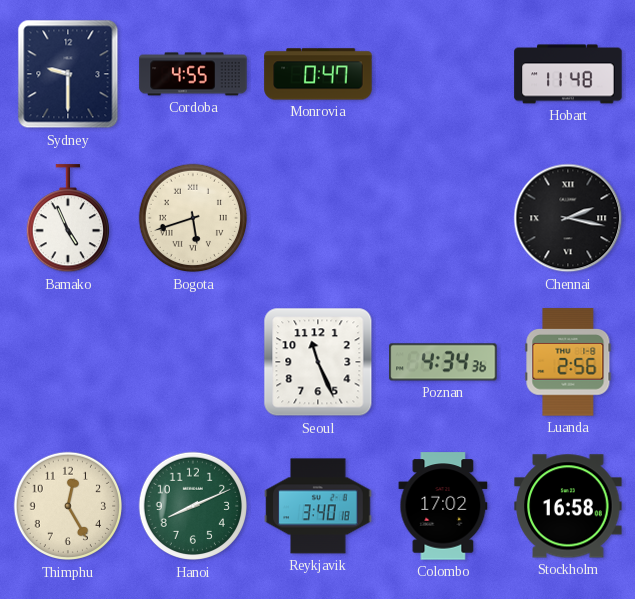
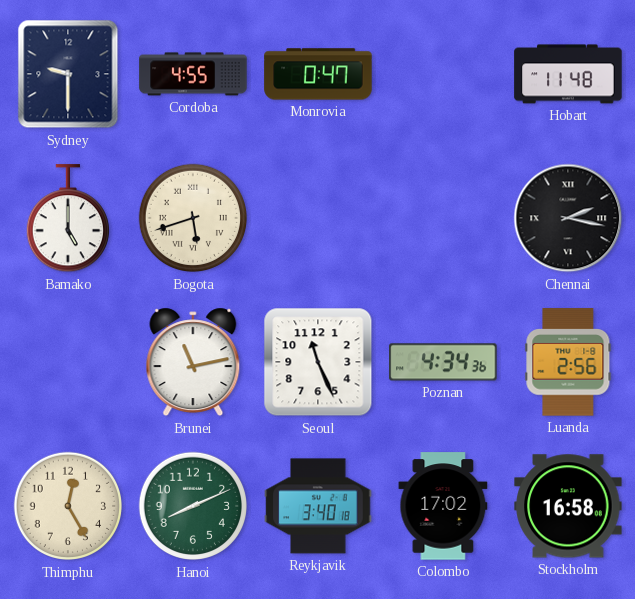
Bamako: 4:56 -> 5:00
Brunei: none -> 11:13
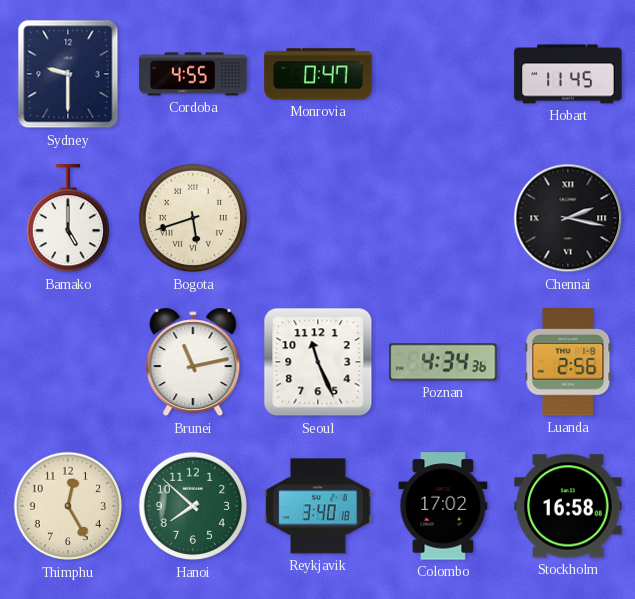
Hobart: 11:48 -> 11:45
Hanoi: 8:11 -> 7:52
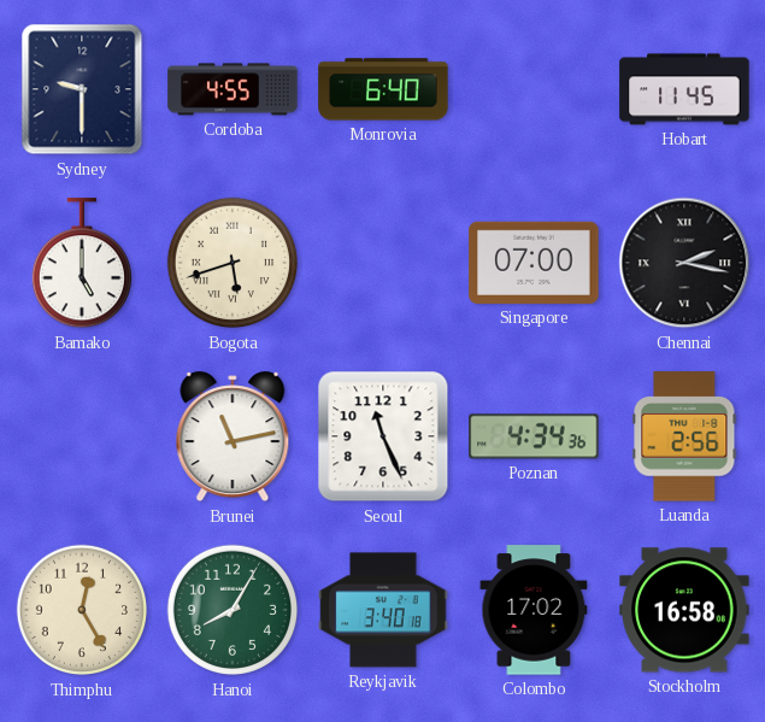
Monrovia: 0:47 -> 6:40
Singapore: none -> 07:00
Hanoi: 7:52 -> 8:05
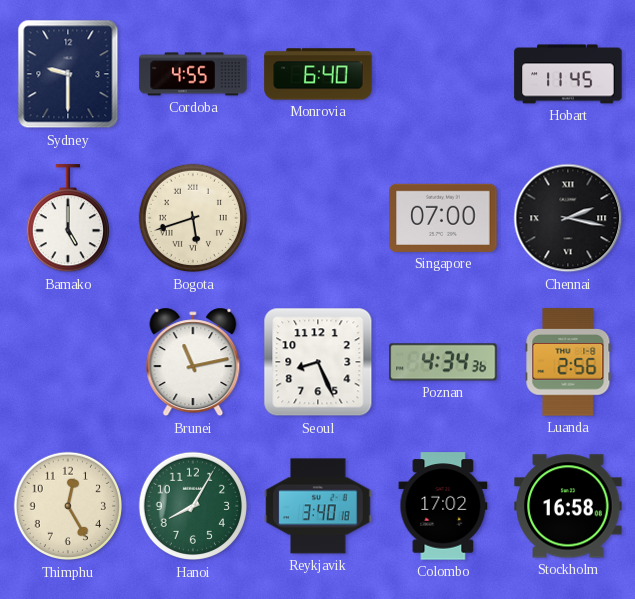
Seoul: 11:26 -> 8:26
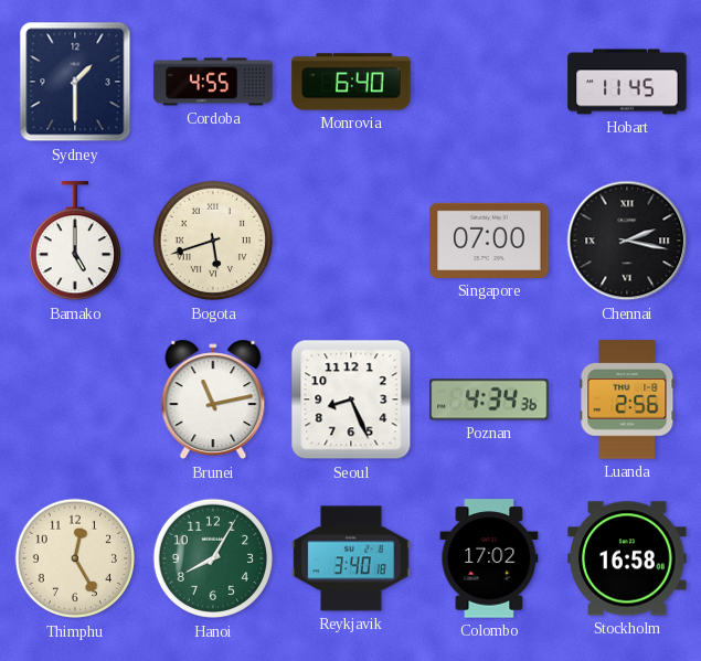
Sydney: 9:30 -> 1:30
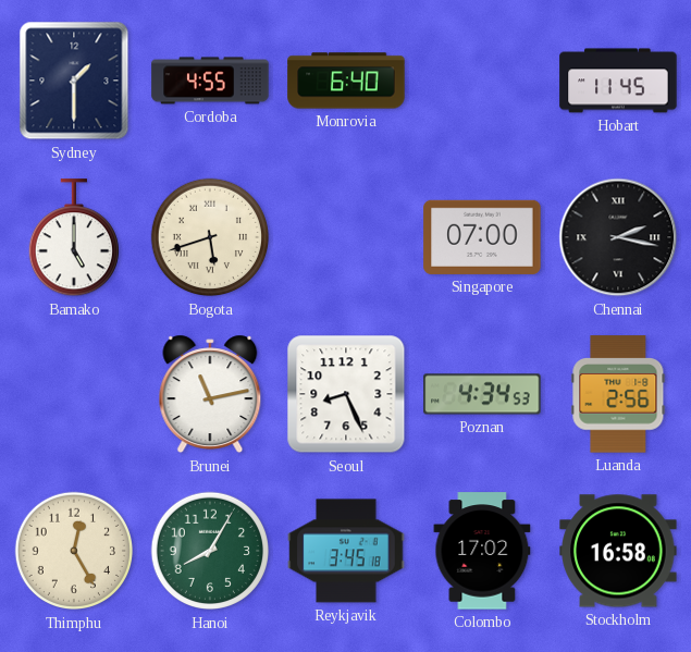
Poznan: 4:34:36 -> 4:34:53
Reykjavik: 3:40 -> 3:45
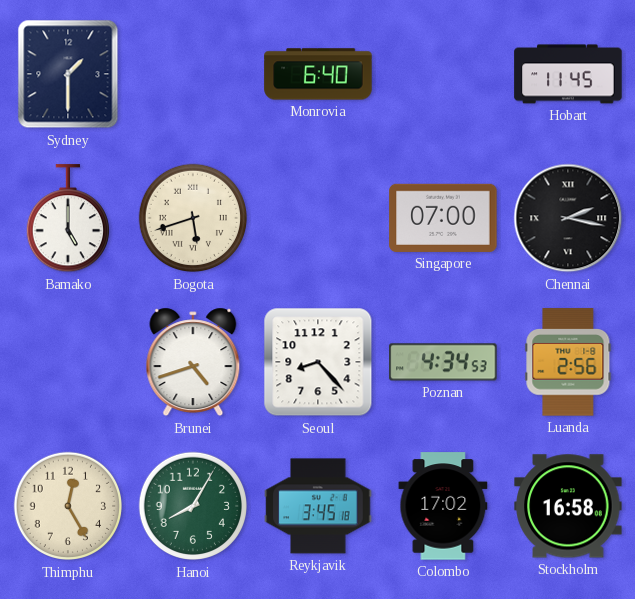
Cordoba: 4:55 -> none
Brunei: 11:13 -> 4:42
Seoul: 8:26 -> 8:23
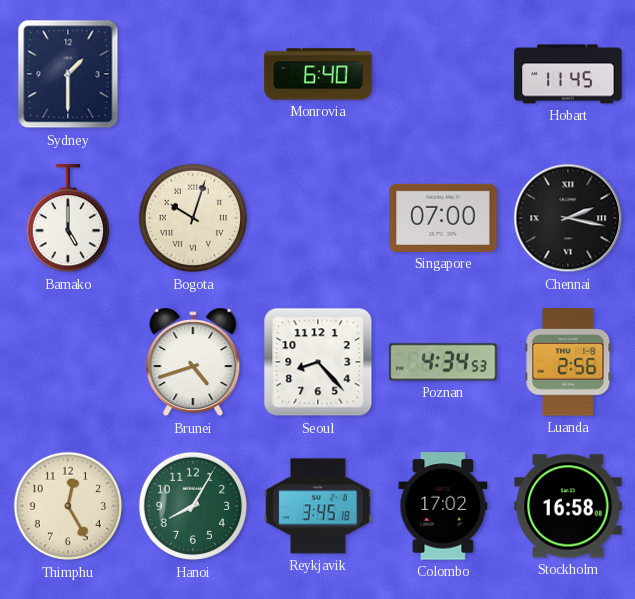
Bogota: 5:42 -> 10:03
